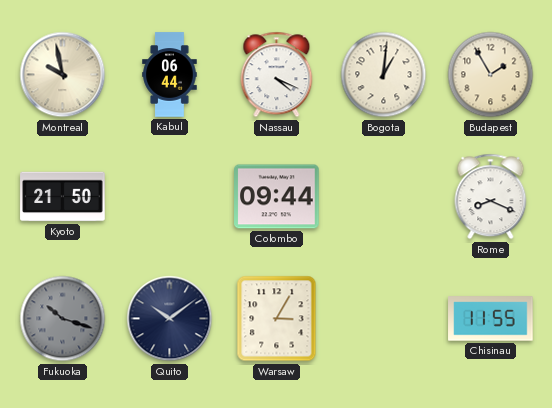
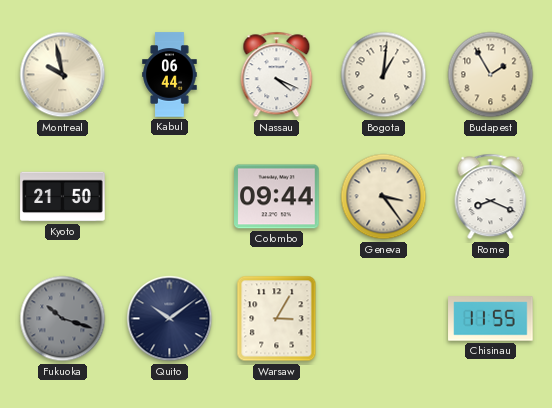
Geneva: none -> 3:24
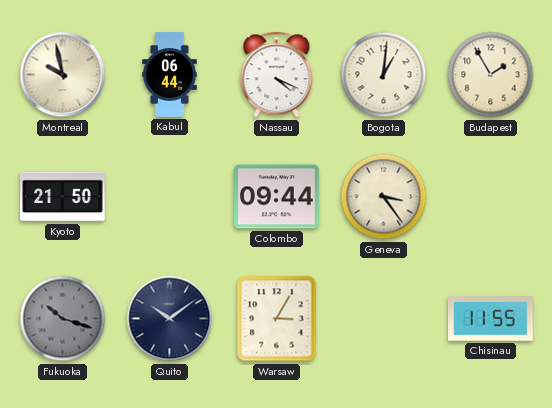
Rome: 8:19 -> none
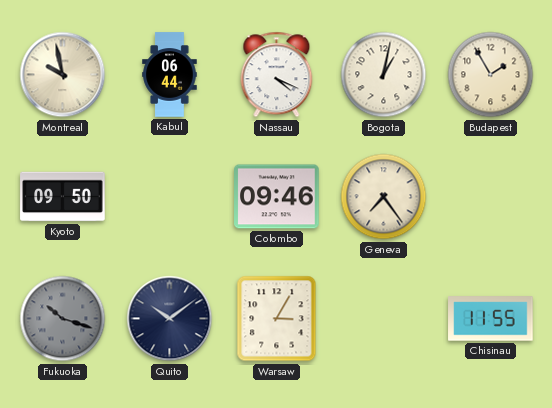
Bogota: 1:01 -> 1:02
Kyoto: 21:50 -> 09:50
Colombo: 09:44 -> 09:46
Geneva: 3:24 -> 7:24
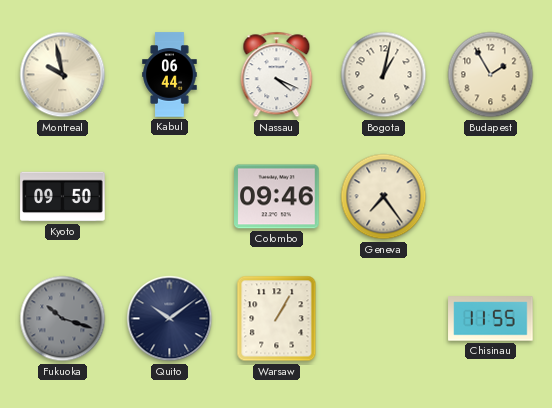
Warsaw: 3:05 -> 1:05
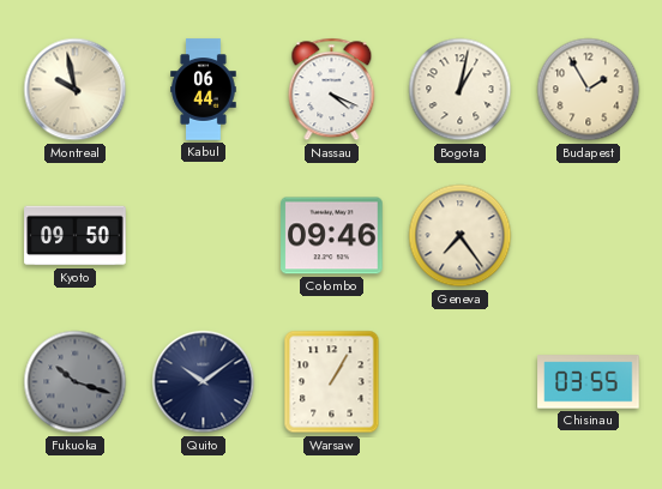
Chisinau: 11:55 -> 03:55
